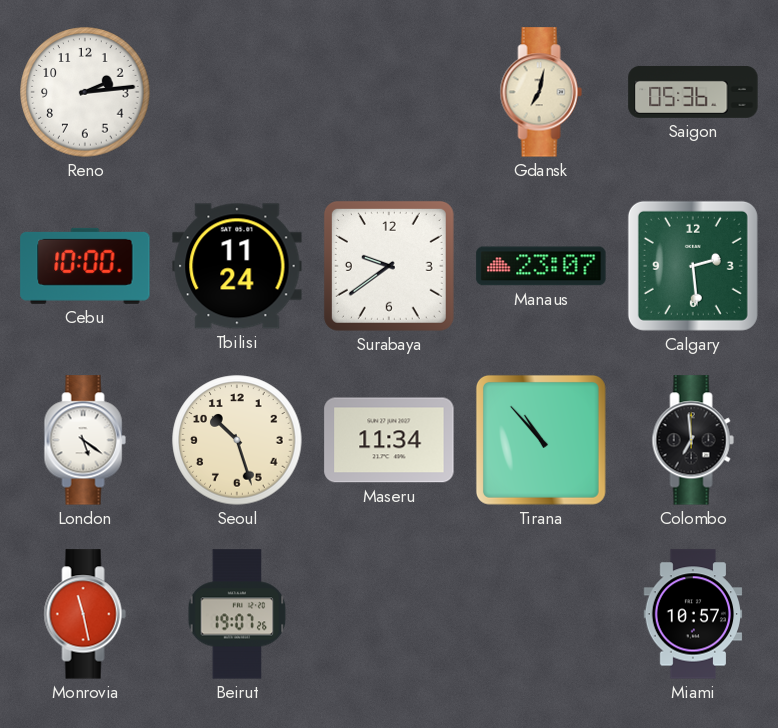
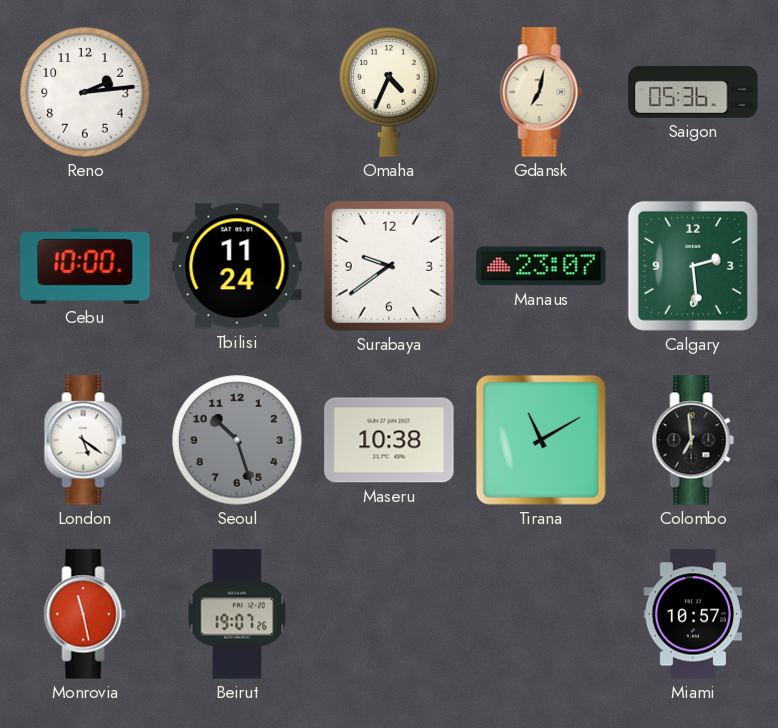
Omaha: none -> 4:34
Seoul dial: cream -> grey
Maseru: 11:34 -> 10:38
Tirana: 10:53 -> 11:10
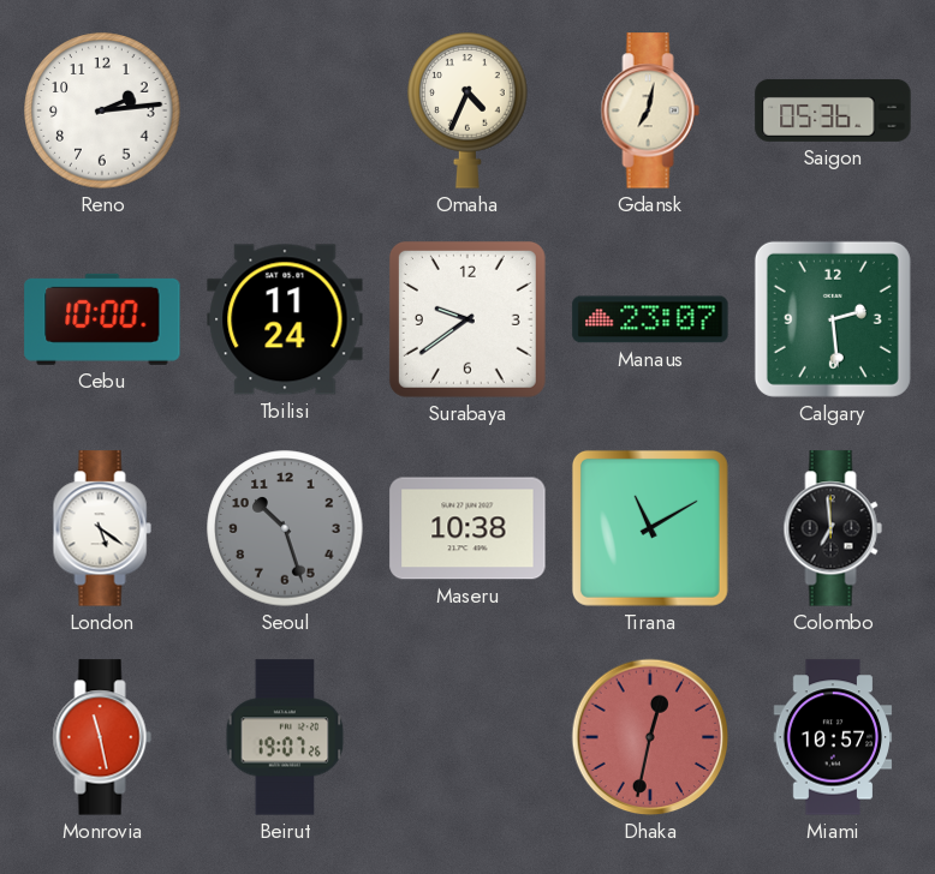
Dhaka: none -> 12:32
